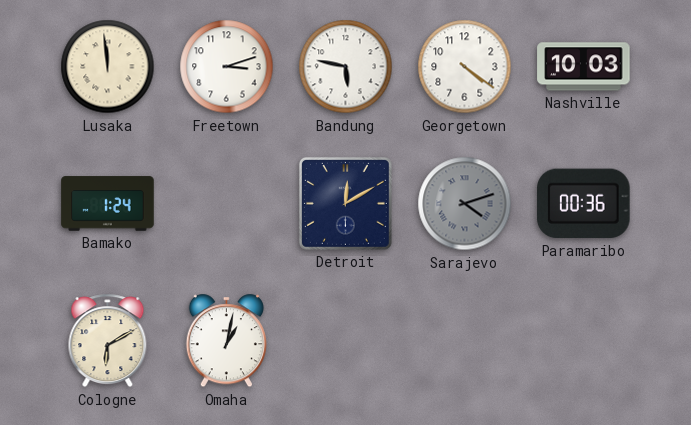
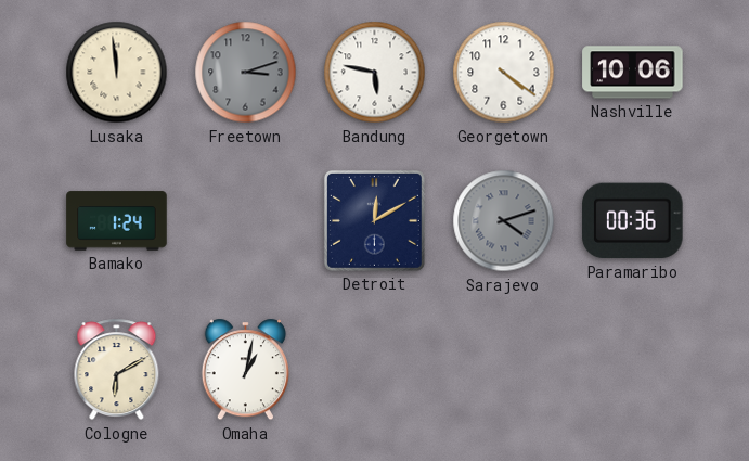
Freetown dial: white -> grey
Nashville: 10:03 -> 10:06
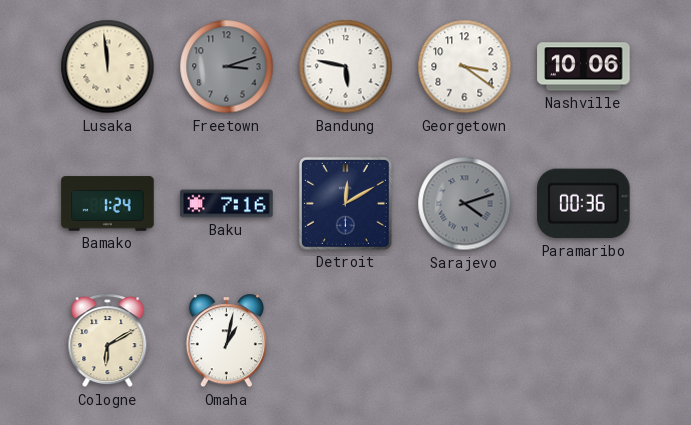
Georgetown: 4:21 -> 3:21
Baku: none -> 7:16
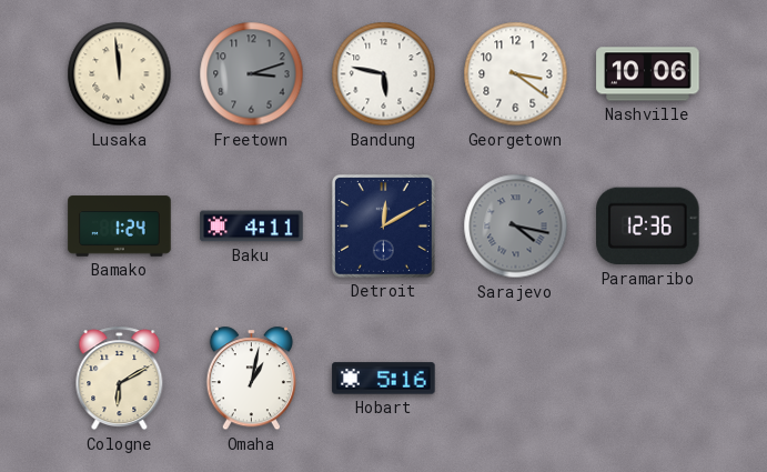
Baku: 7:16 -> 4:11
Sarajevo: 4:12 -> 4:17
Paramaribo: 00:36 -> 12:36
Hobart: none -> 5:16
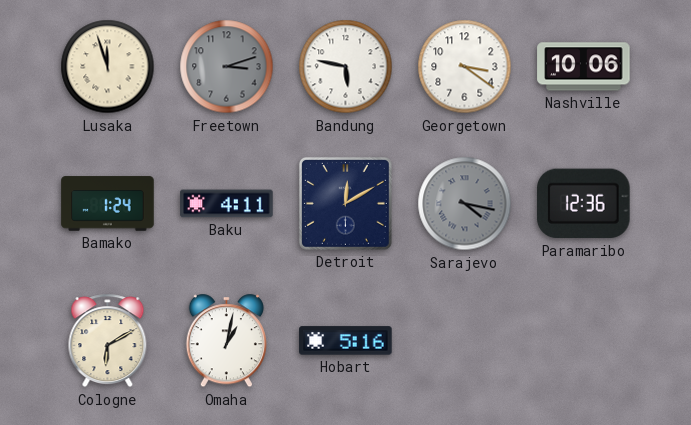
Lusaka: 11:59 -> 11:57
